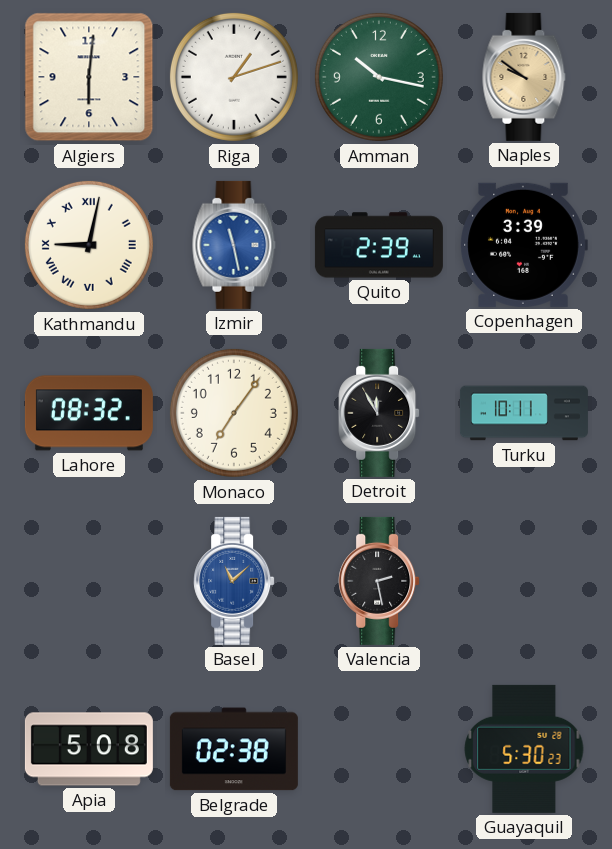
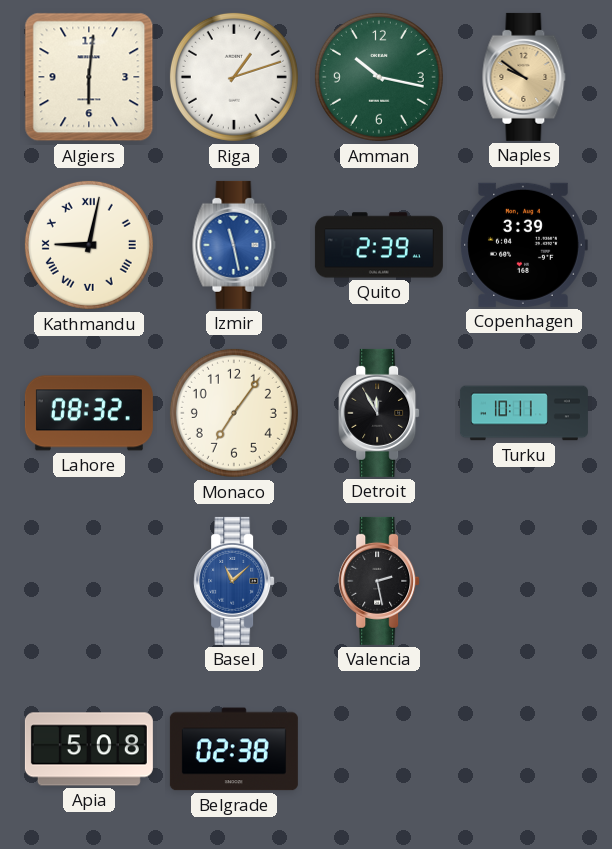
Guayaquil: 5:30 -> none
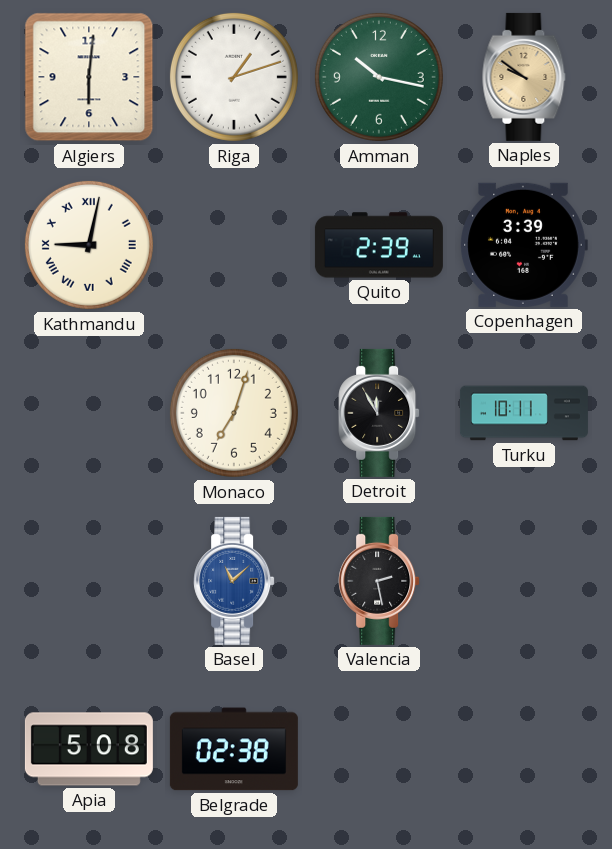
Izmir: 11:28 -> none
Lahore: 08:32 -> none
Monaco: 7:06 -> 7:03
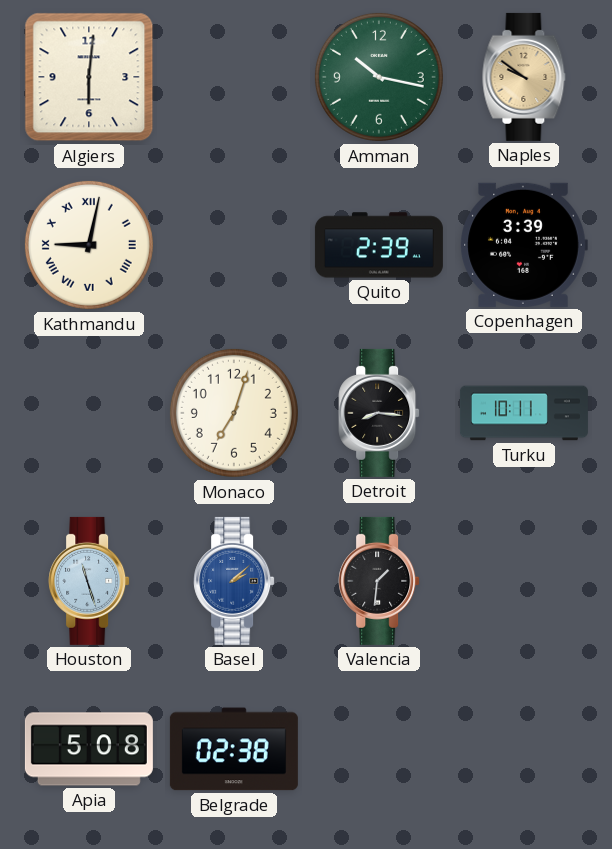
Riga: 1:12 -> none
Detroit: 11:55 -> 8:16
Houston: none -> 11:27
Basel: 11:08 -> 2:08
Valencia: 2:28 -> 1:31
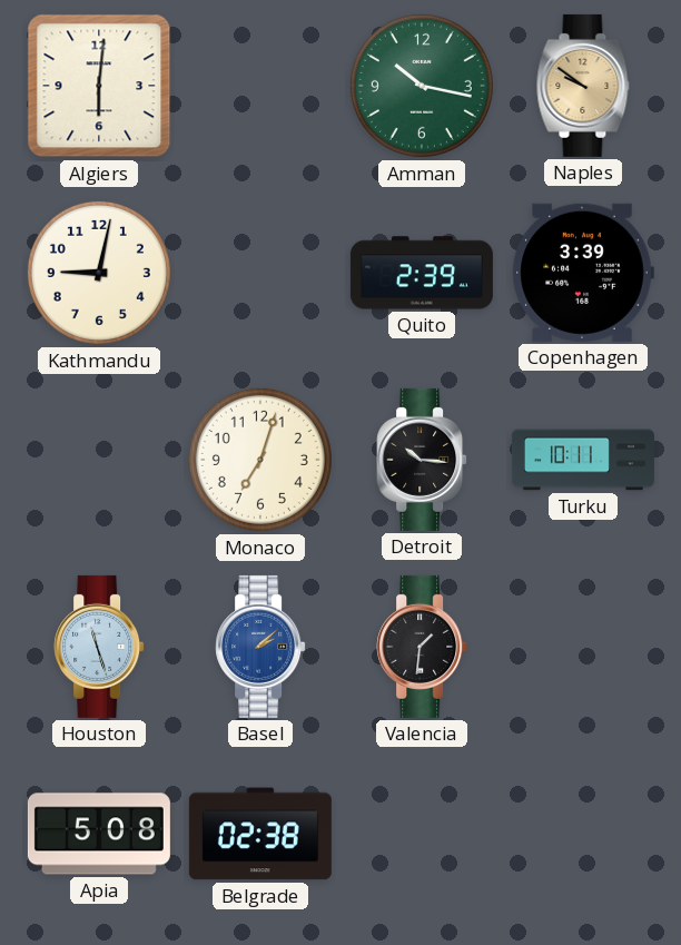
Kathmandu numerals: Roman -> Arabic
Detroit: 8:16 -> 10:16
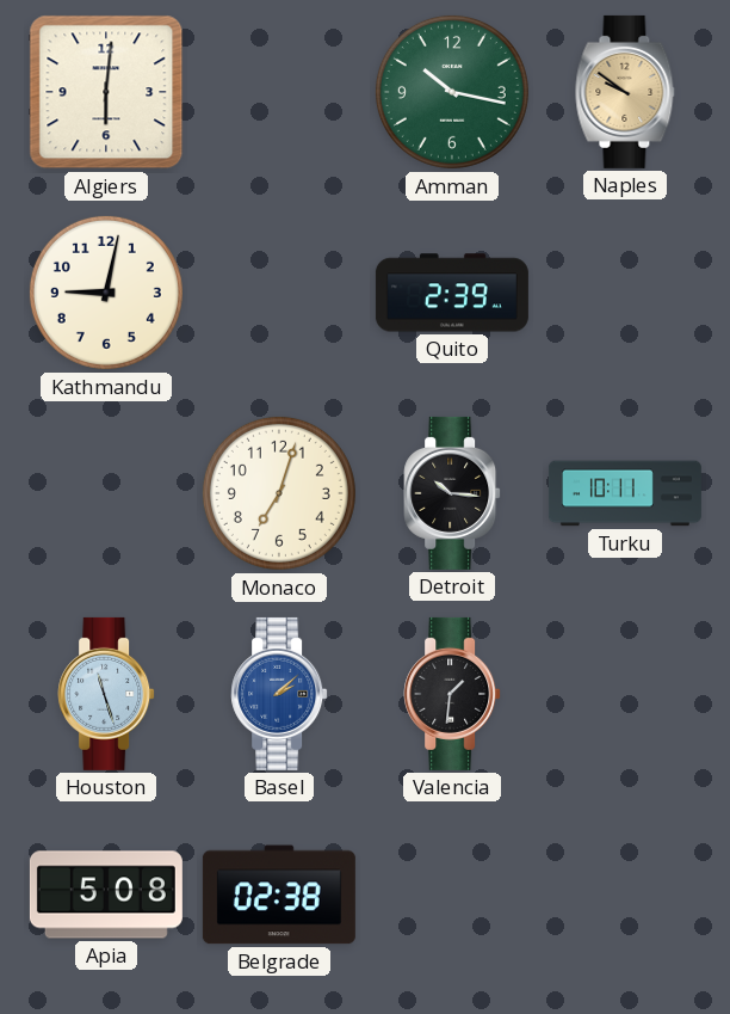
Copenhagen: 3:39 -> none
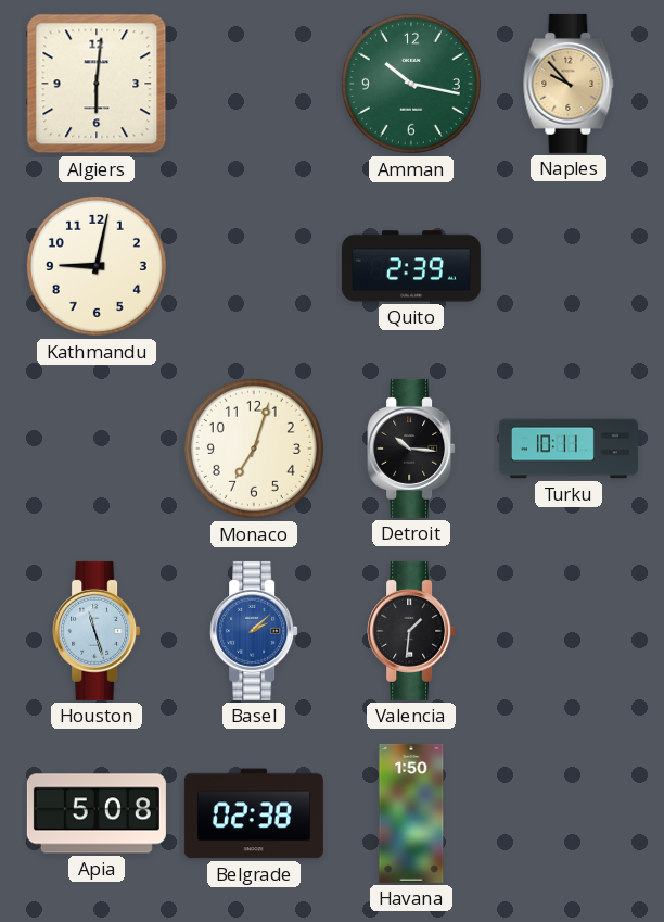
Naples: 9:51 -> 9:53
Havana: none -> 1:50
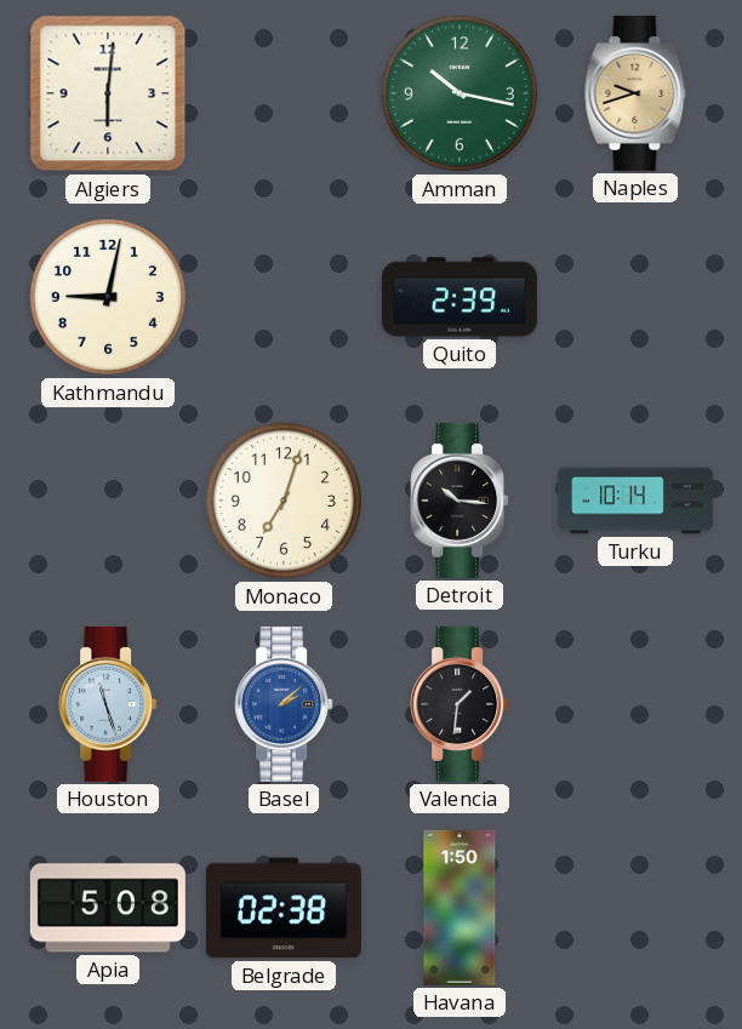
Naples: 9:53 -> 9:42
Turku: 10:11 -> 10:14
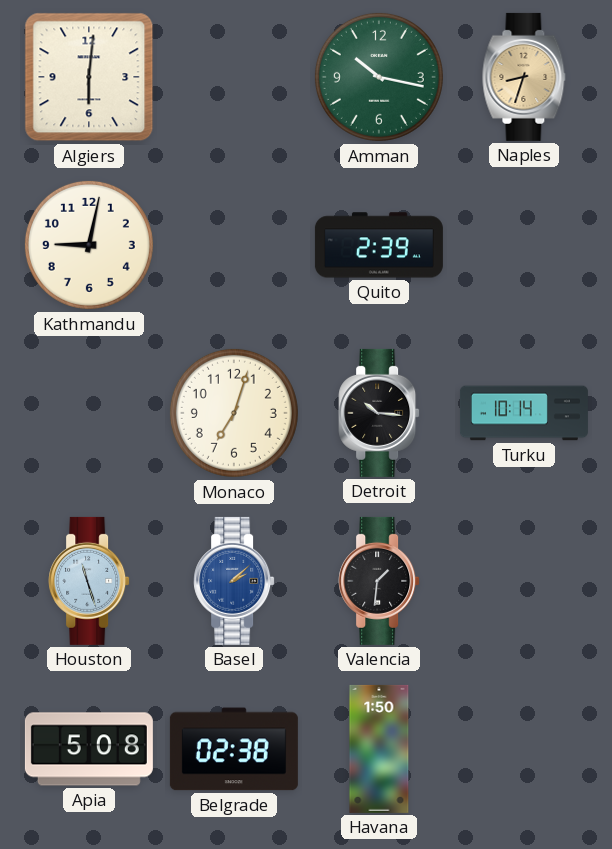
Naples: 9:42 -> 8:33
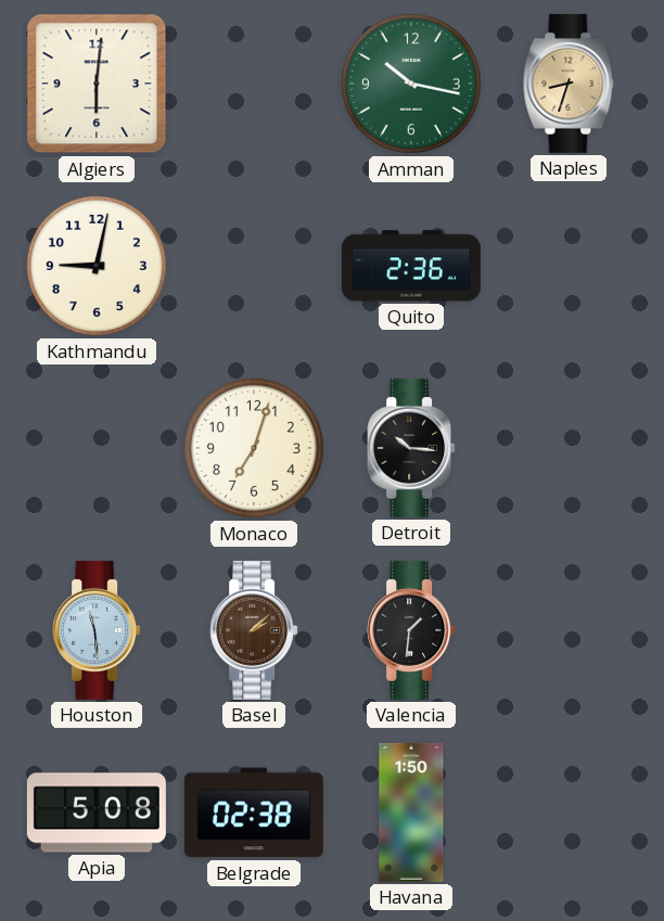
Quito: 2:39 -> 2:36
Turku: 10:14 -> none
Houston: 11:27 -> 11:29
Basel dial: blue -> brown
